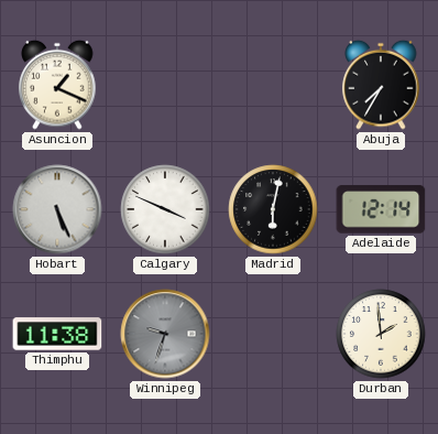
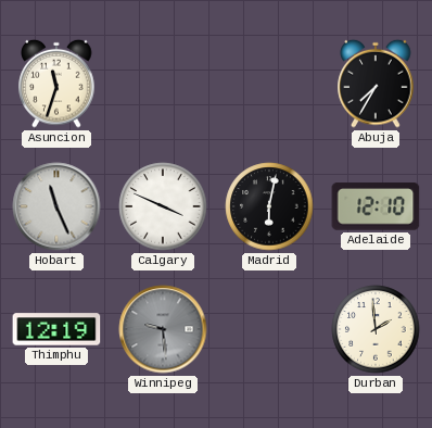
Asuncion: 1:19 -> 11:33
Hobart: 5:26 -> 11:26
Adelaide: 12:14 -> 12:10
Thimphu: 11:38 -> 12:19
Winnipeg: 9:33 -> 9:29
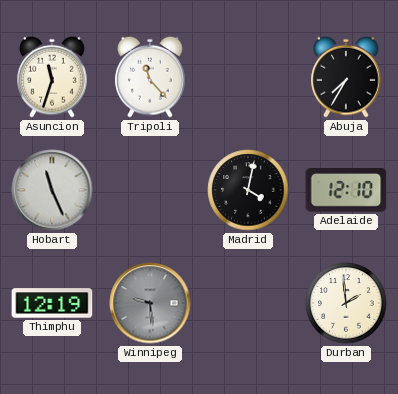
Tripoli: none -> 11:23
Calgary: 3:49 -> none
Madrid: 6:02 -> 4:02
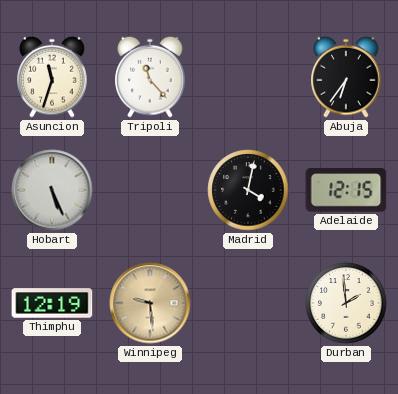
Abuja: 7:35 -> 6:36
Hobart: 11:26 -> 5:26
Adelaide: 12:10 -> 12:15
Winnipeg dial: grey -> champagne
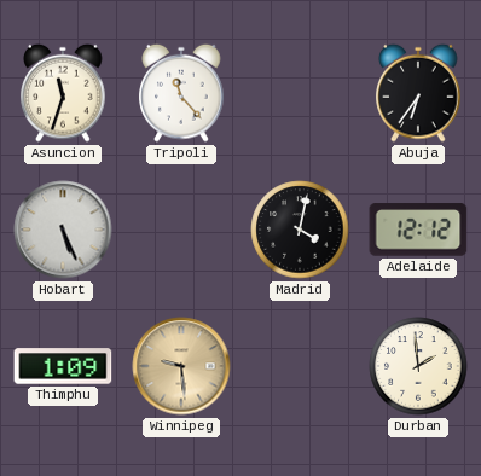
Adelaide: 12:15 -> 12:12
Thimphu: 12:19 -> 1:09
